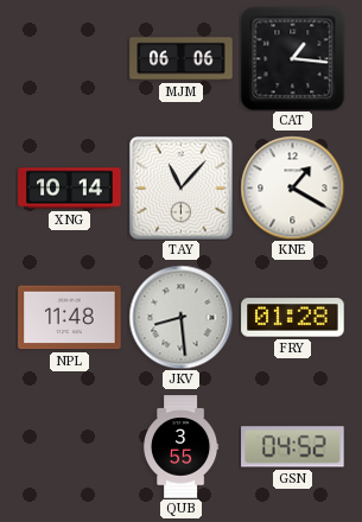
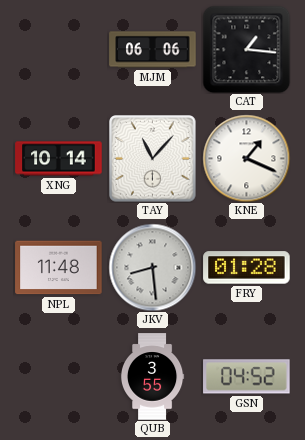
KNE: 1:20 -> 1:19
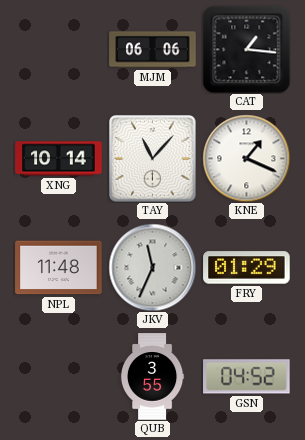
JKV: 8:29 -> 11:34
FRY: 01:28 -> 01:29
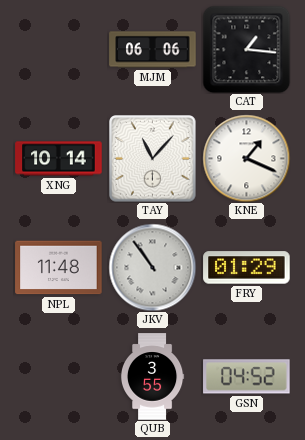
JKV: 11:34 -> 10:54
